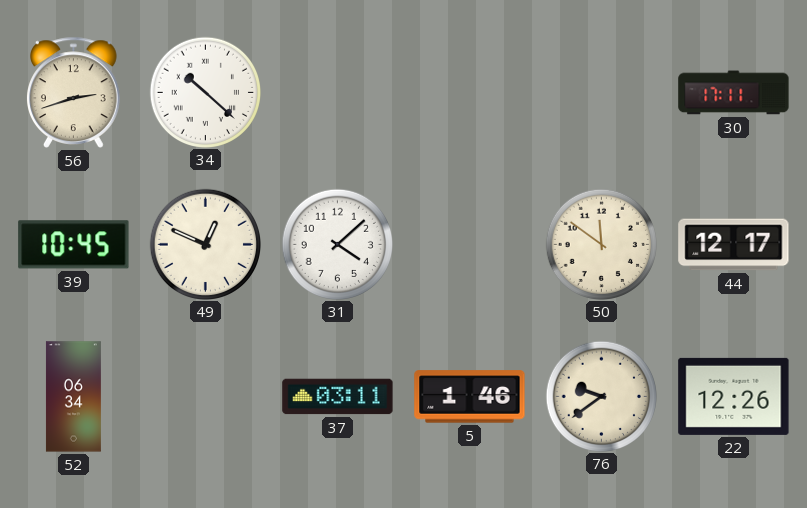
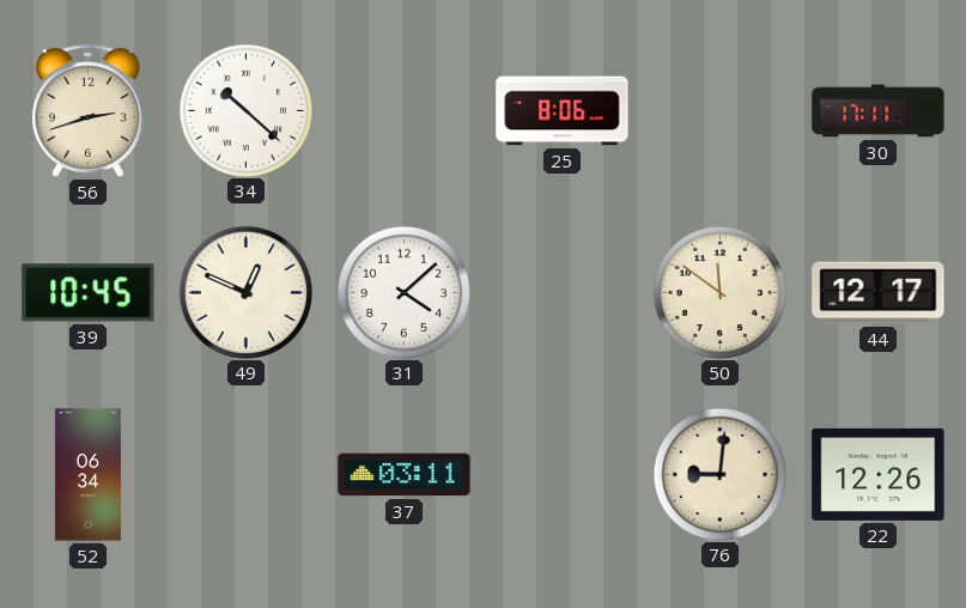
25: none -> 8:06
5: 1:46 -> none
76: 9:39 -> 9:01
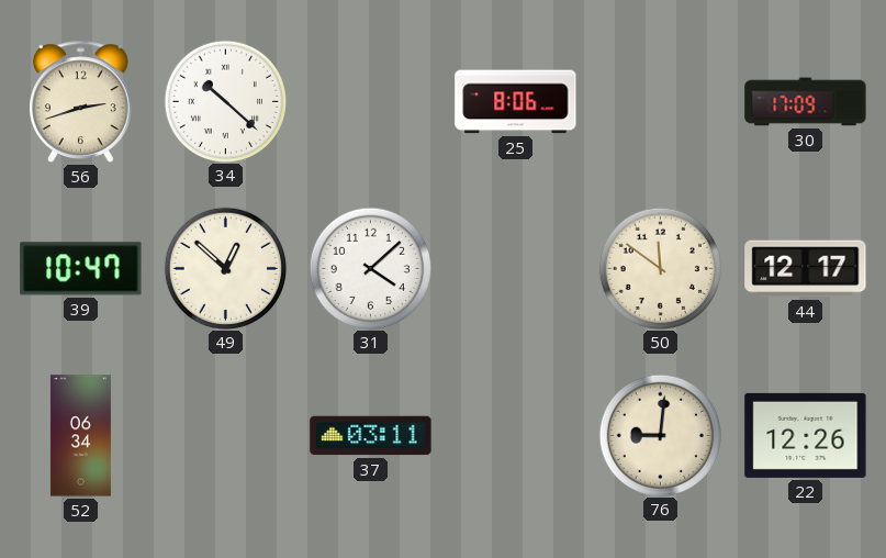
30: 17:11 -> 17:09
39: 10:45 -> 10:47
49: 12:49 -> 12:52
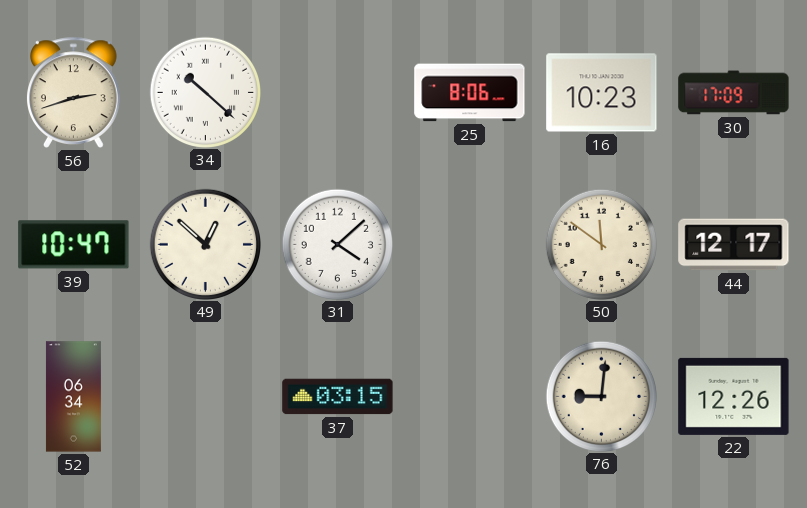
16: none -> 10:23
37: 03:11 -> 03:15
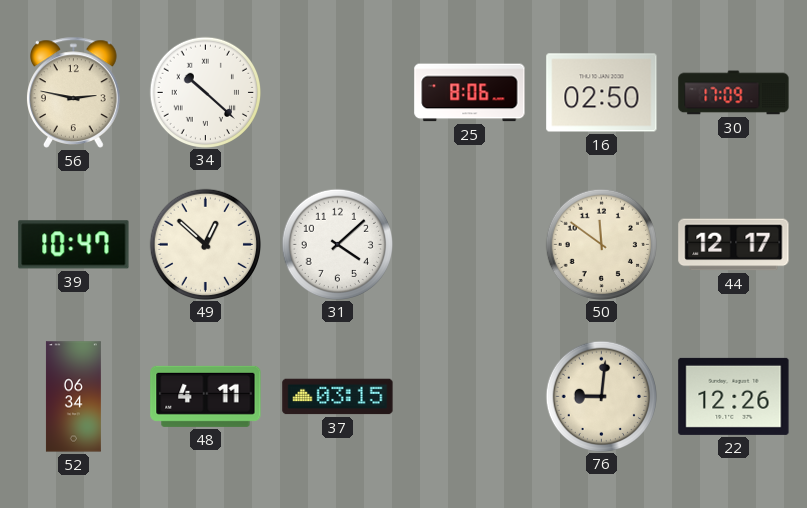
56: 2:42 -> 2:47
16: 10:23 -> 02:50
48: none -> 4:11
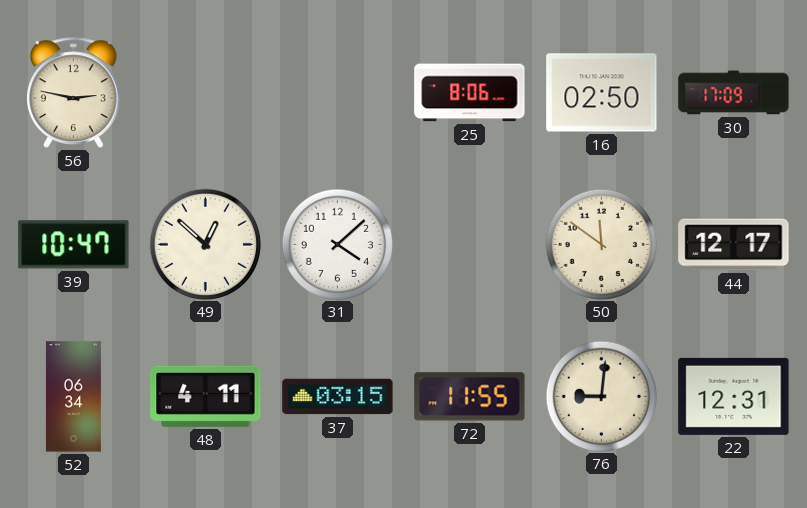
34: 10:22 -> none
72: none -> 11:55
22: 12:26 -> 12:31
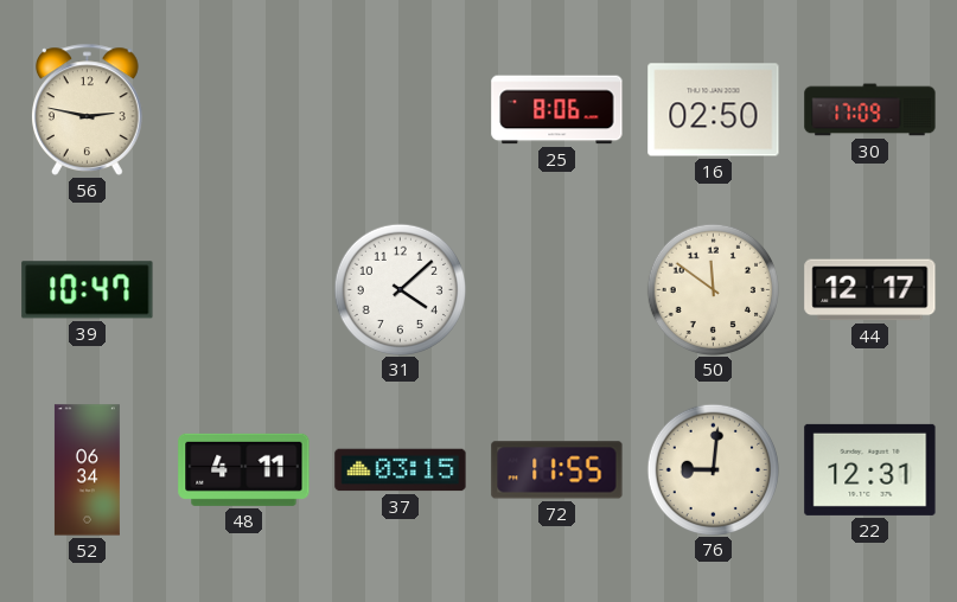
49: 12:52 -> none
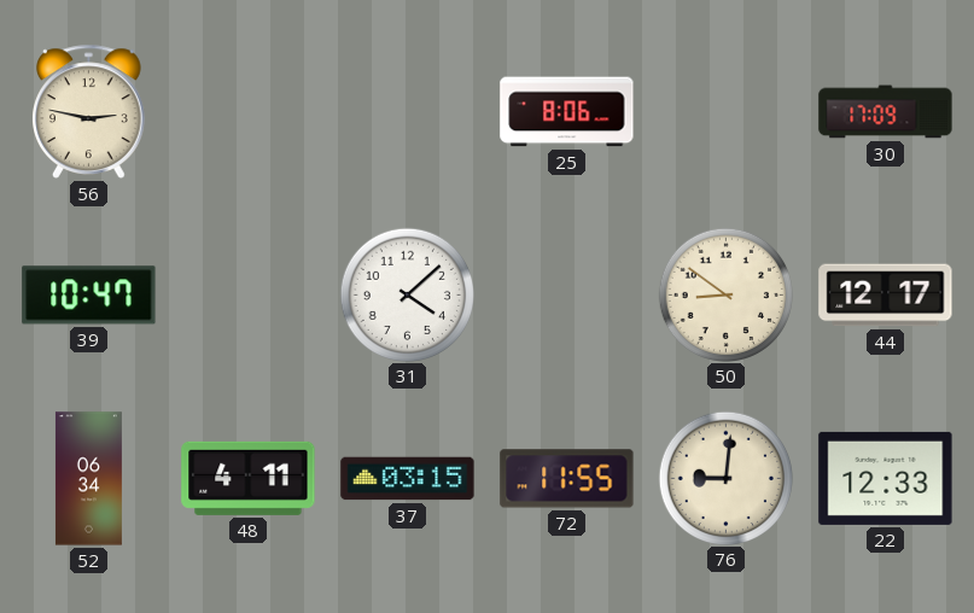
16: 02:50 -> none
50: 11:51 -> 8:51
22: 12:31 -> 12:33
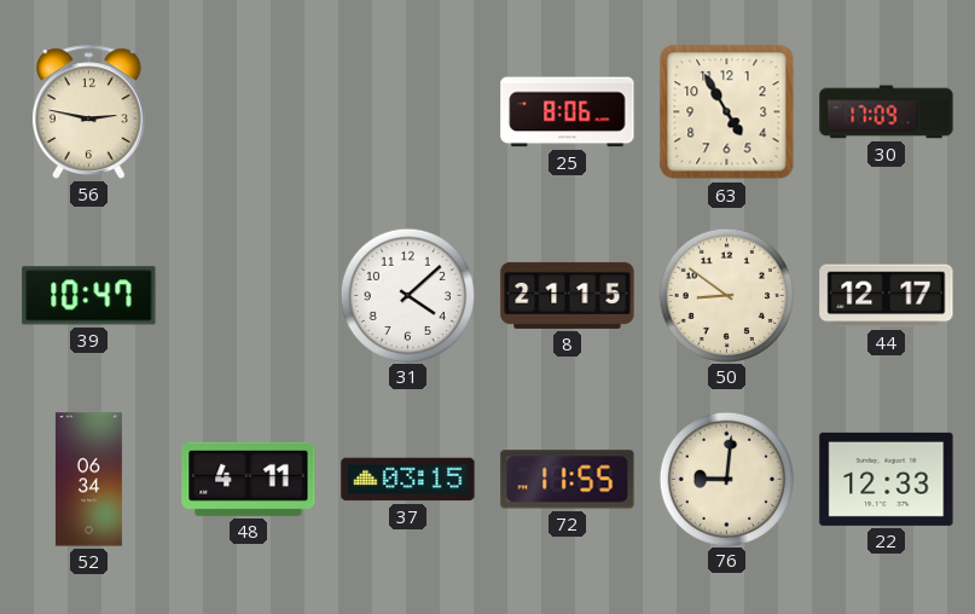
63: none -> 4:55
8: none -> 21:15
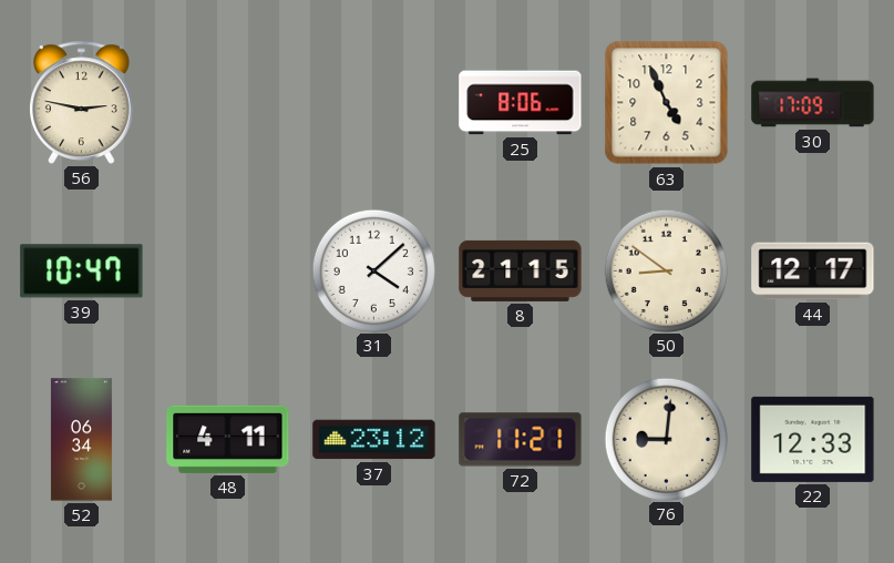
63: 4:55 -> 4:56
37: 03:15 -> 23:12
72: 11:55 -> 11:21
